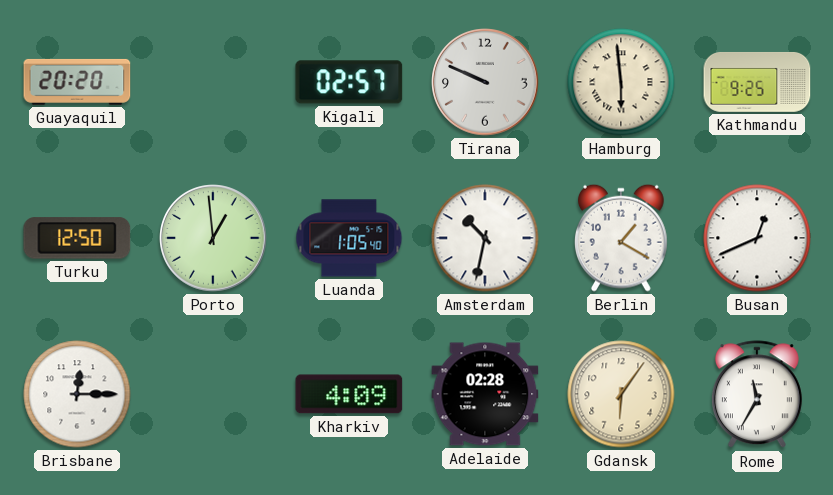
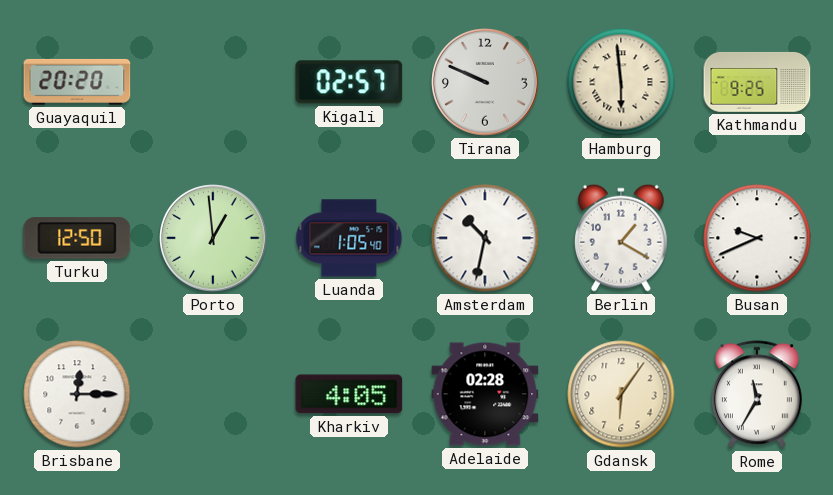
Busan: 12:41 -> 9:41
Kharkiv: 4:09 -> 4:05
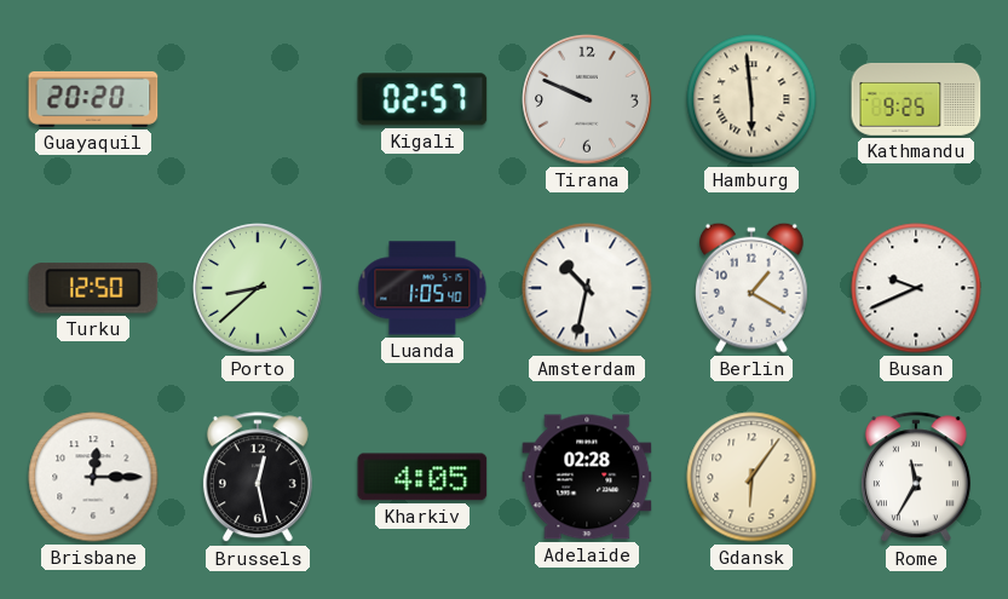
Porto: 12:59 -> 8:38
Brussels: none -> 12:28
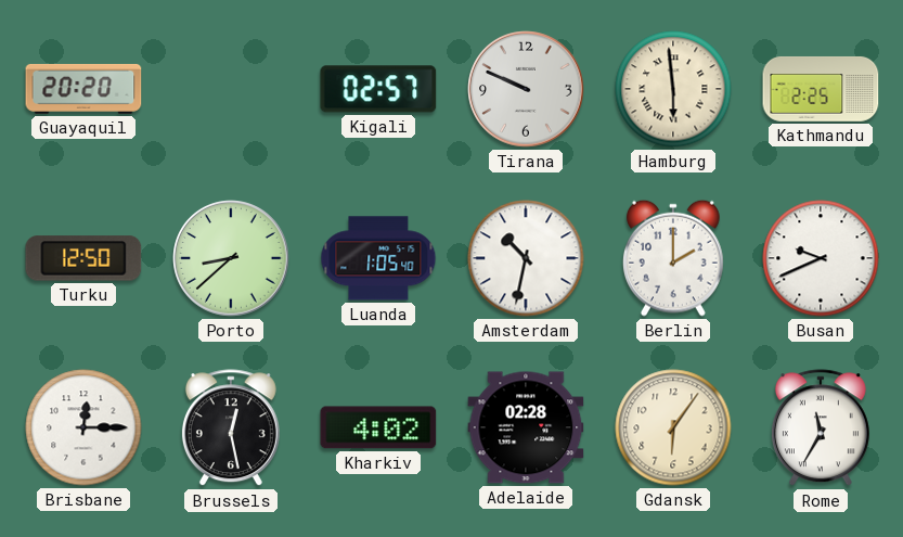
Kathmandu: 9:25 -> 2:25
Berlin: 1:20 -> 2:00
Kharkiv: 4:05 -> 4:02
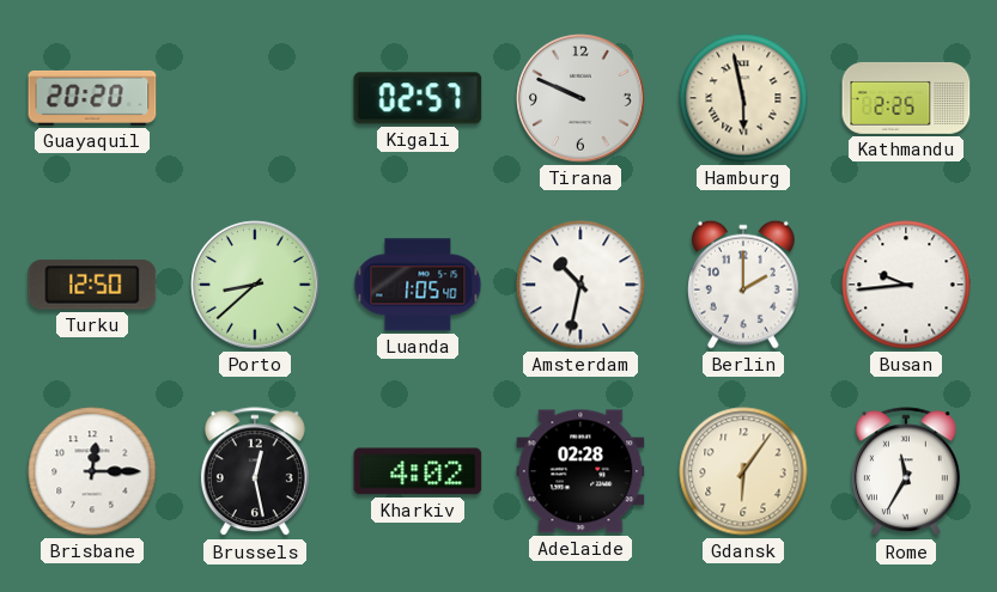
Hamburg: 5:59 -> 5:58
Busan: 9:41 -> 9:44
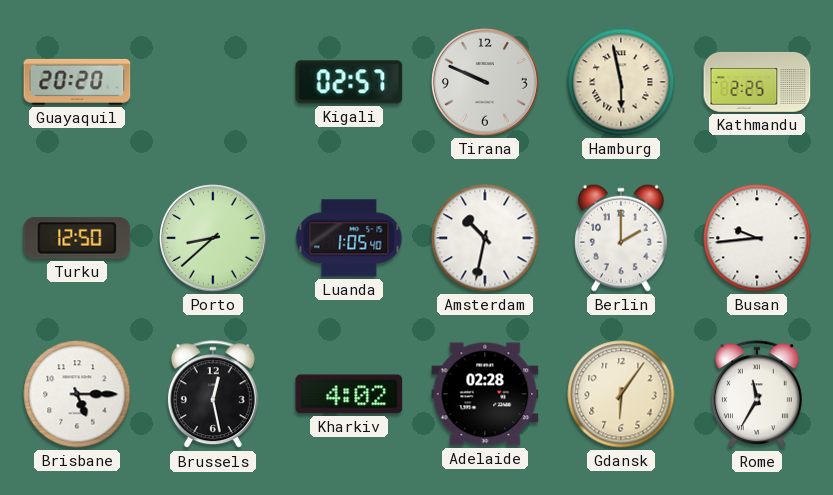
Brisbane: 12:15 -> 5:15
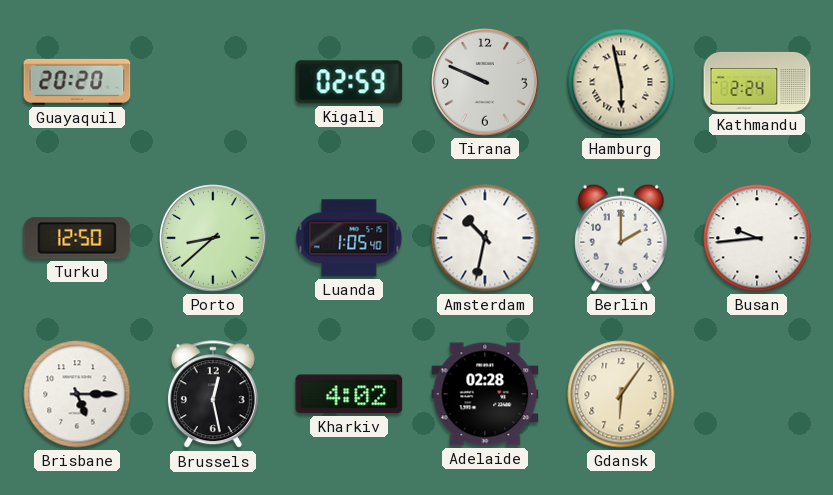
Kigali: 02:57 -> 02:59
Kathmandu: 2:25 -> 2:24
Rome: 11:35 -> none
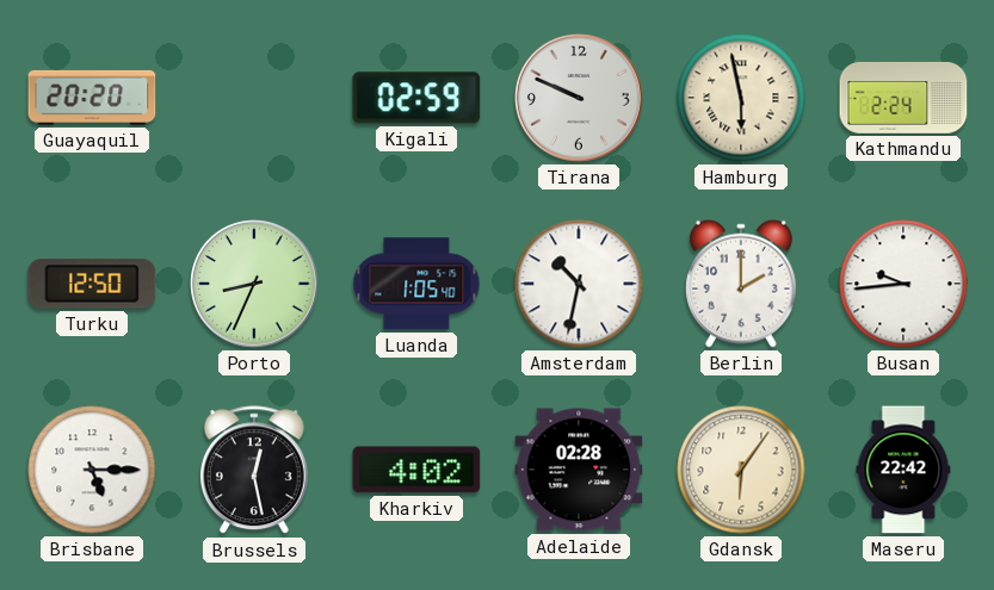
Porto: 8:38 -> 8:34
Maseru: none -> 22:42
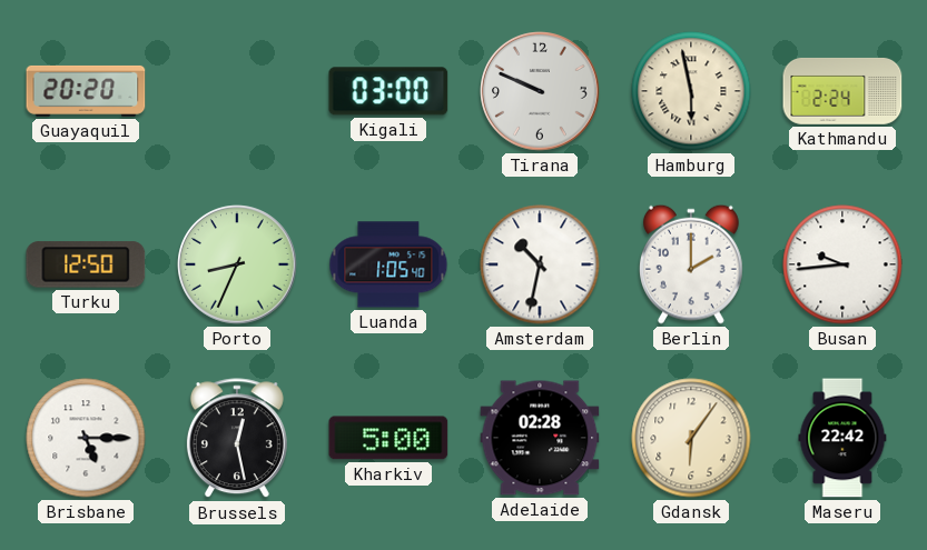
Kigali: 02:59 -> 03:00
Kharkiv: 4:02 -> 5:00
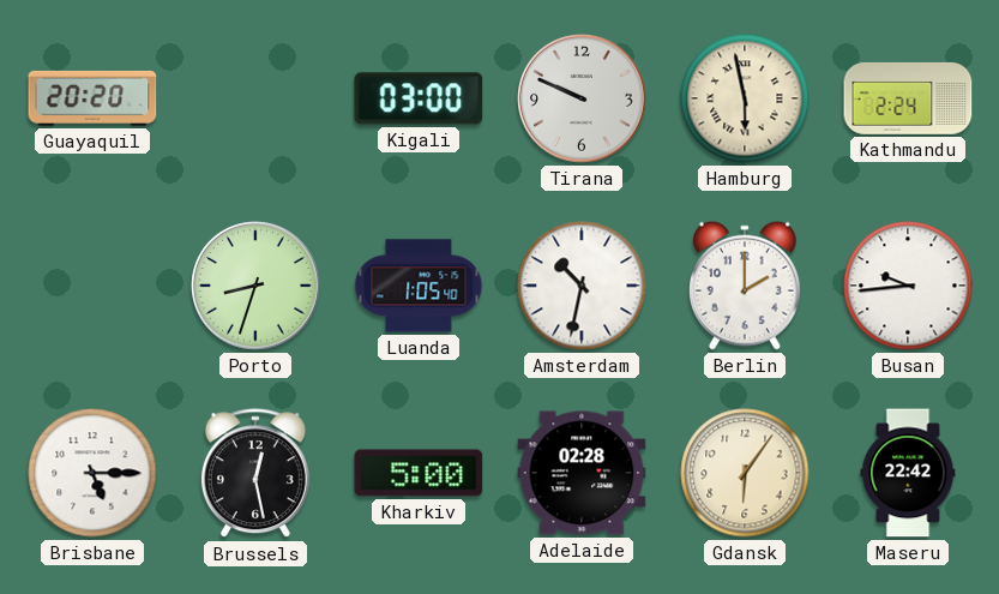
Turku: 12:50 -> none
Porto: 8:34 -> 8:33
